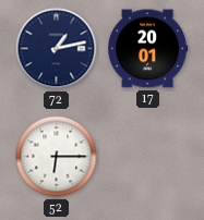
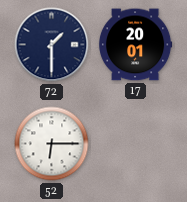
72: 1:13 -> 1:30
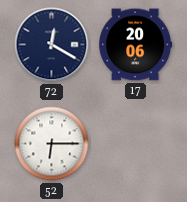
72: 1:30 -> 12:20
17: 20:01 -> 20:06
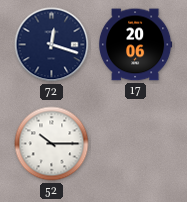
72: 12:20 -> 12:18
52: 6:15 -> 10:15
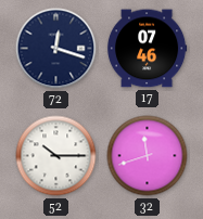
17: 20:06 -> 07:46
32: none -> 11:42
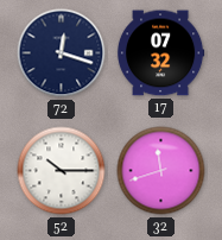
17: 07:46 -> 07:32
